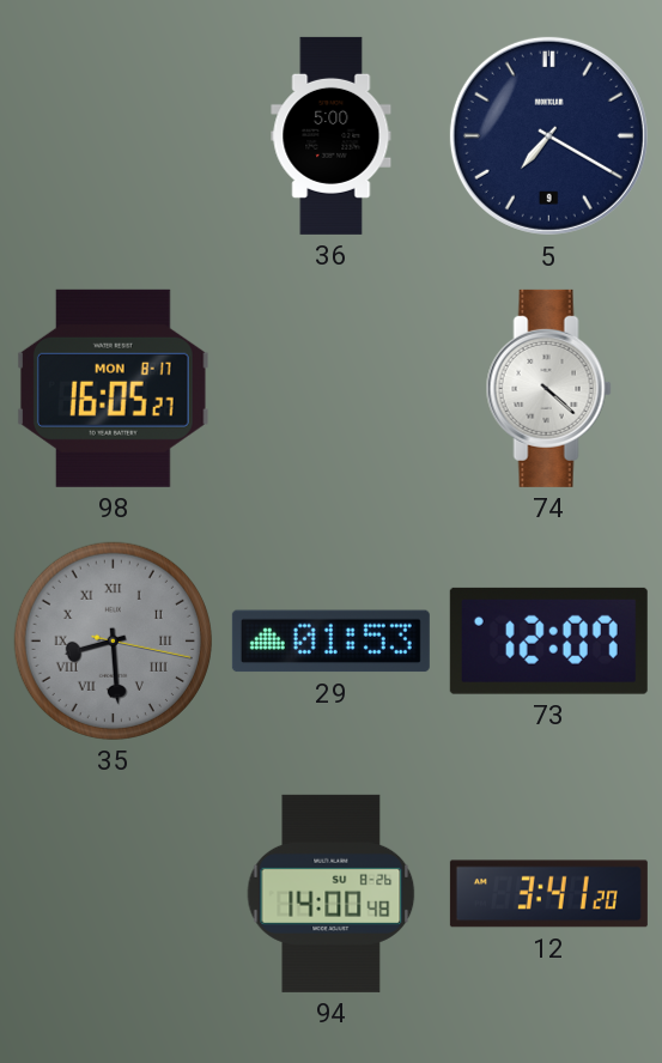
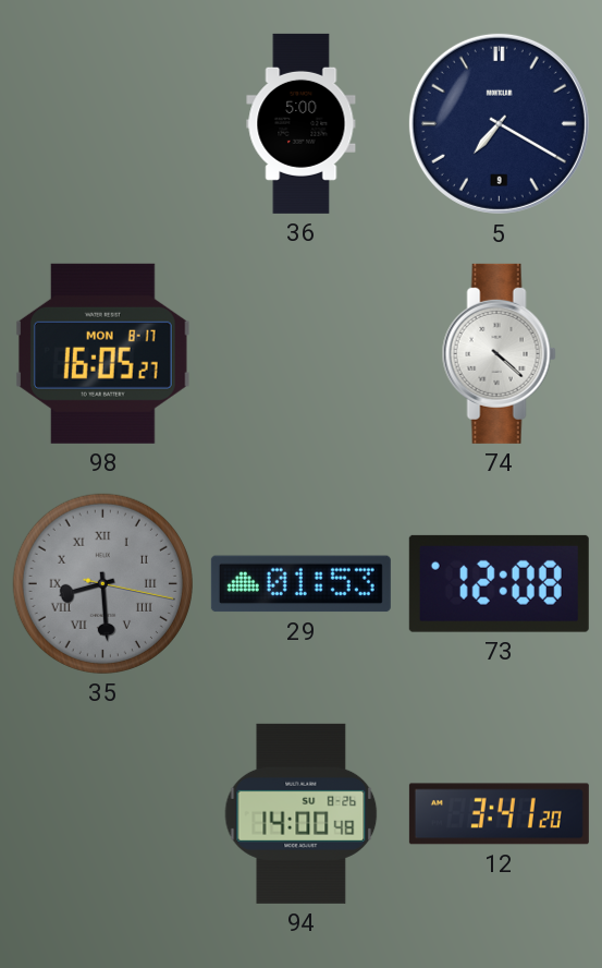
73: 12:07 -> 12:08
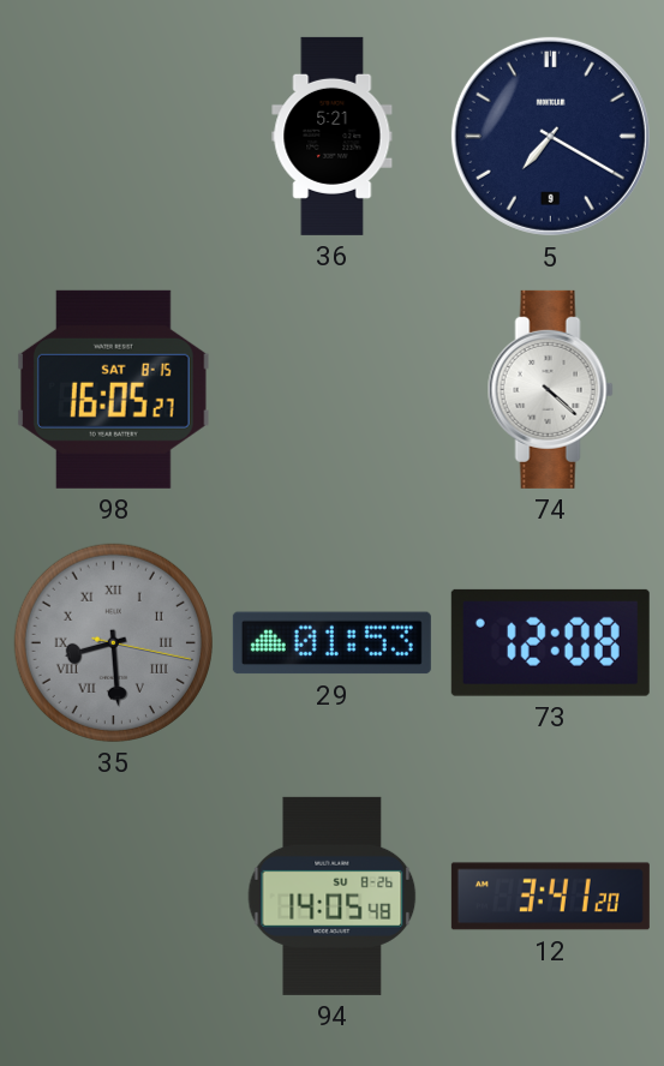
36: 5:00 -> 5:21
98 date: MON 8-17 -> SAT 8-15
94: 14:00 -> 14:05
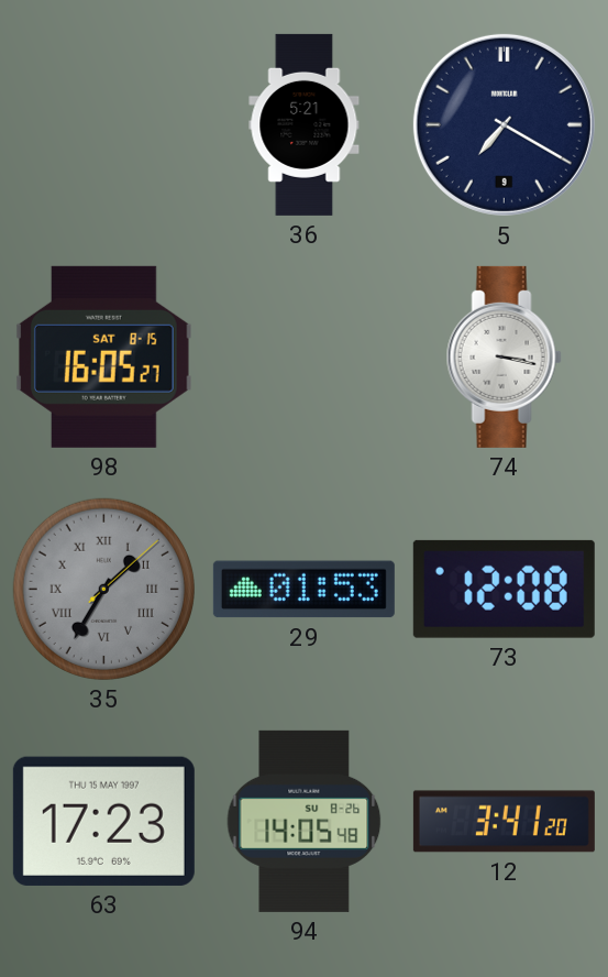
74: 4:22 -> 3:17
35: 8:29 -> 1:35
63: none -> 17:23
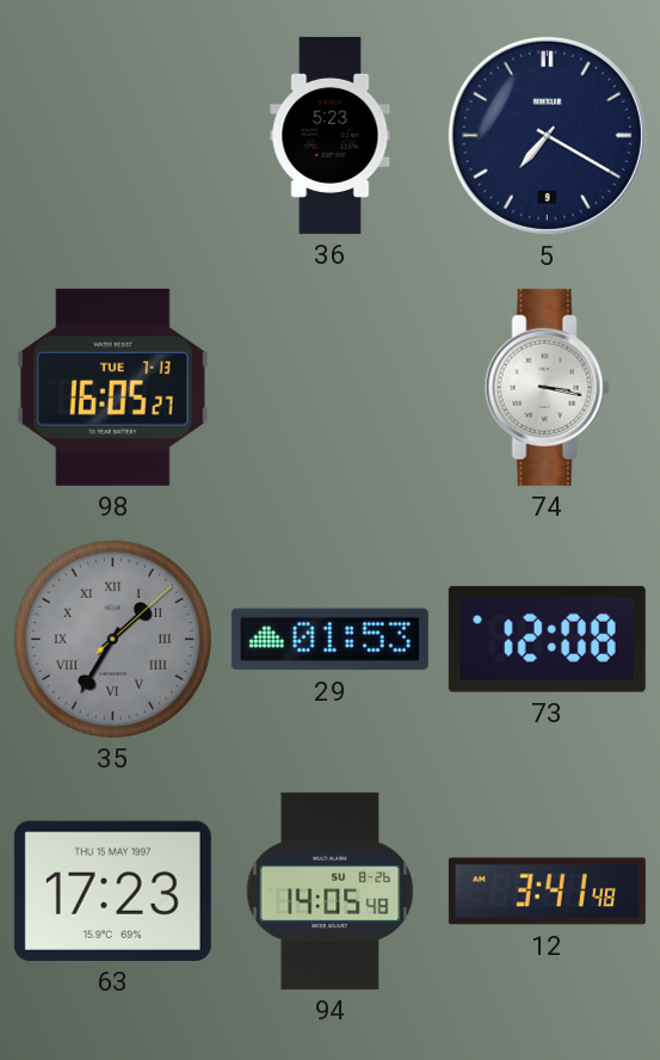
36: 5:21 -> 5:23
98 date: SAT 8-15 -> TUE 7-13
12: 3:41:20 -> 3:41:48
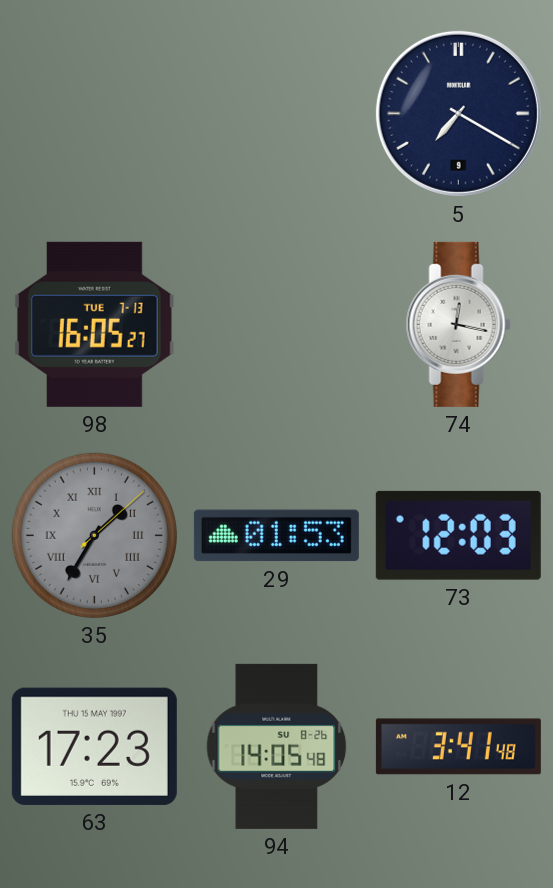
36: 5:23 -> none
74: 3:17 -> 12:17
73: 12:08 -> 12:03
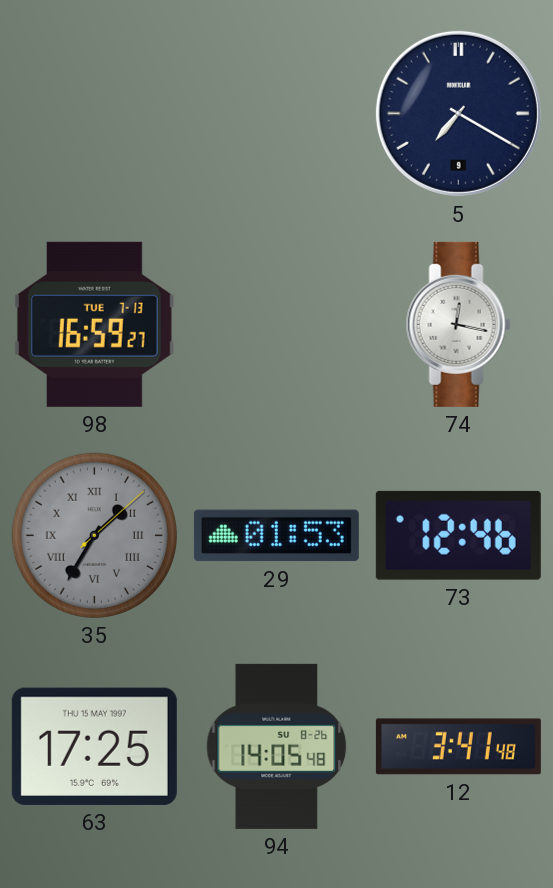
98: 16:05 -> 16:59
73: 12:03 -> 12:46
63: 17:23 -> 17:25
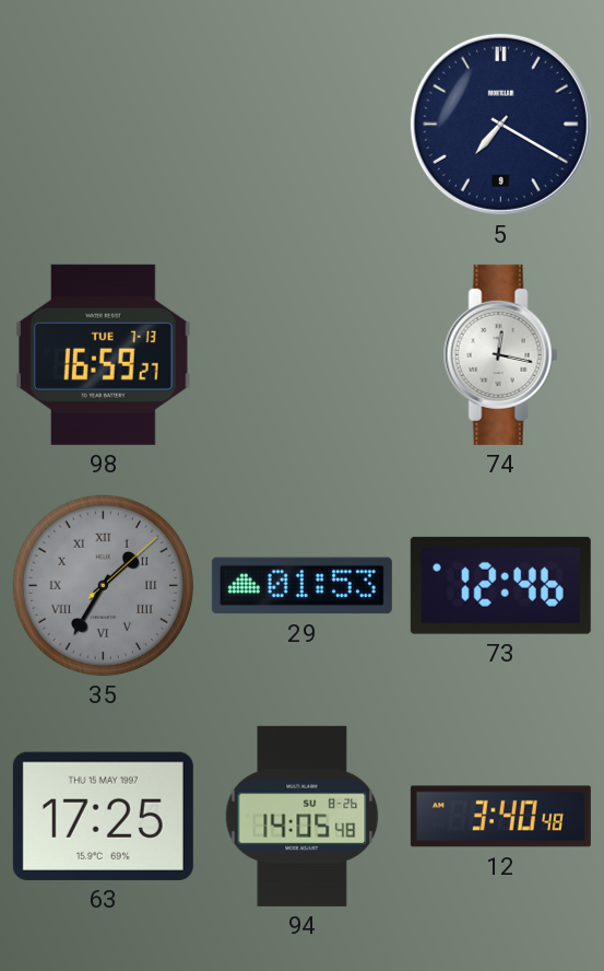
12: 3:41 -> 3:40
